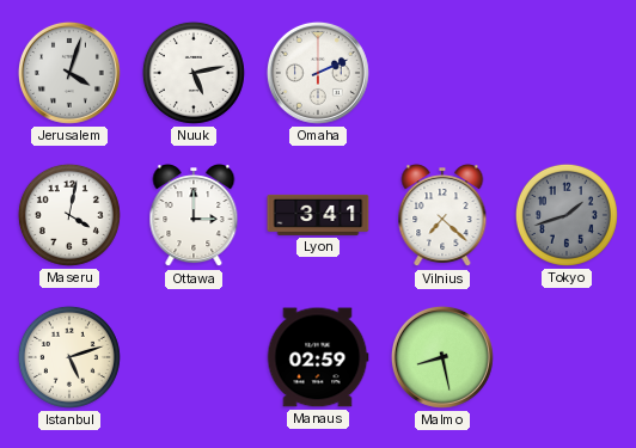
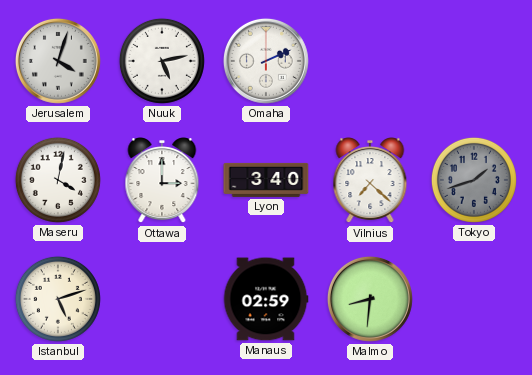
Lyon: 3:41 -> 3:40
Malmo: 8:28 -> 8:31
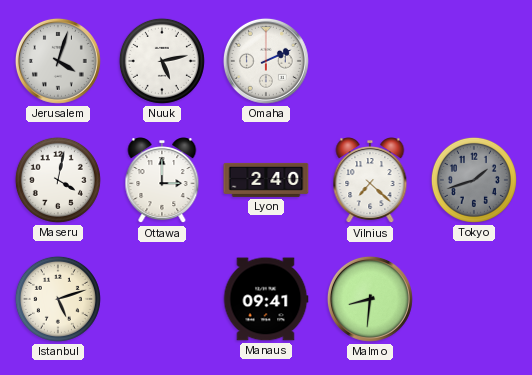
Lyon: 3:40 -> 2:40
Manaus: 02:59 -> 09:41
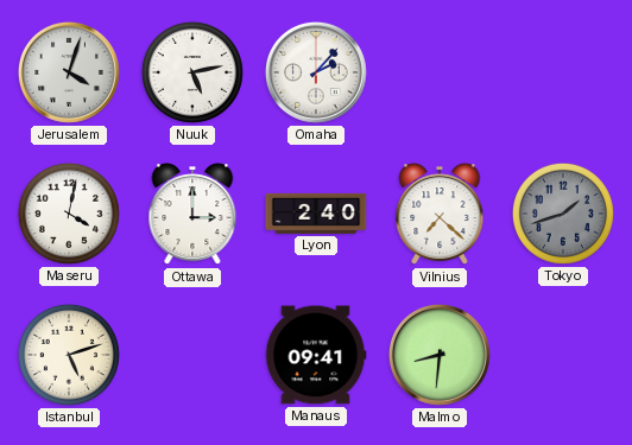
Omaha: 2:11 -> 2:07
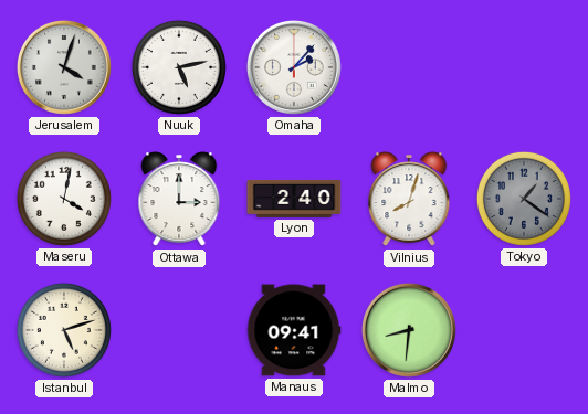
Vilnius: 7:22 -> 8:03
Tokyo: 1:42 -> 1:21
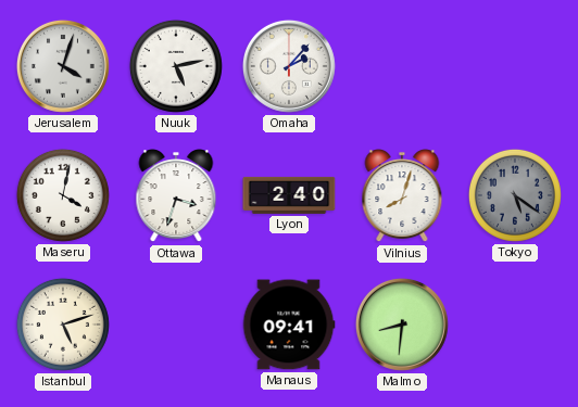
Ottawa: 3:00 -> 3:33
Tokyo: 1:21 -> 5:21
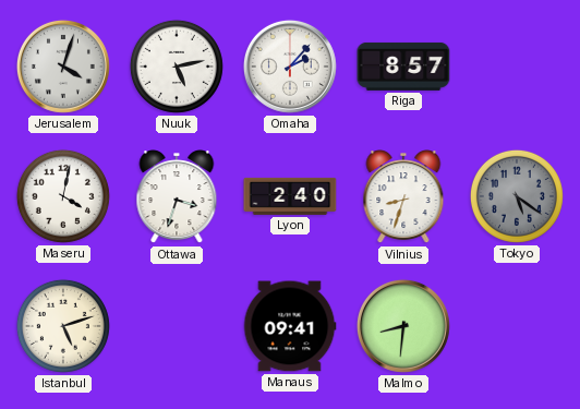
Riga: none -> 8:57
Vilnius: 8:03 -> 8:33
